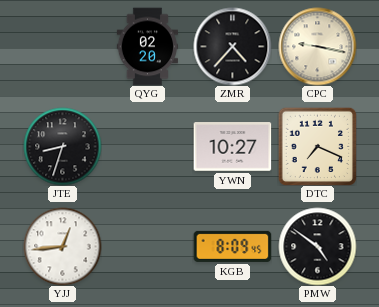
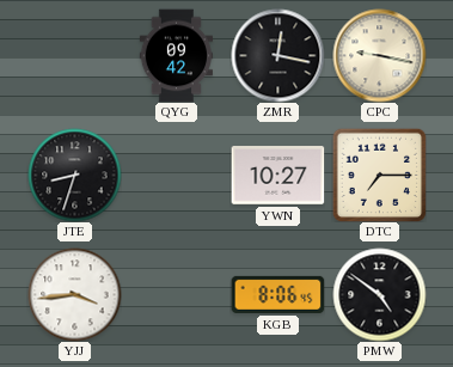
QYG: 02:20 -> 09:42
ZMR: 4:37 -> 12:17
DTC: 7:19 -> 7:15
YJJ: 12:44 -> 3:44
KGB: 8:09 -> 8:06
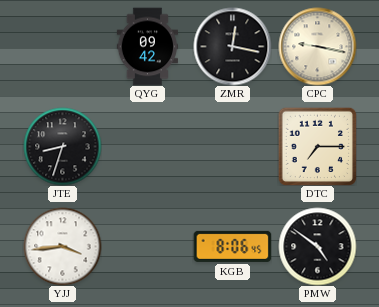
YWN: 10:27 -> none
